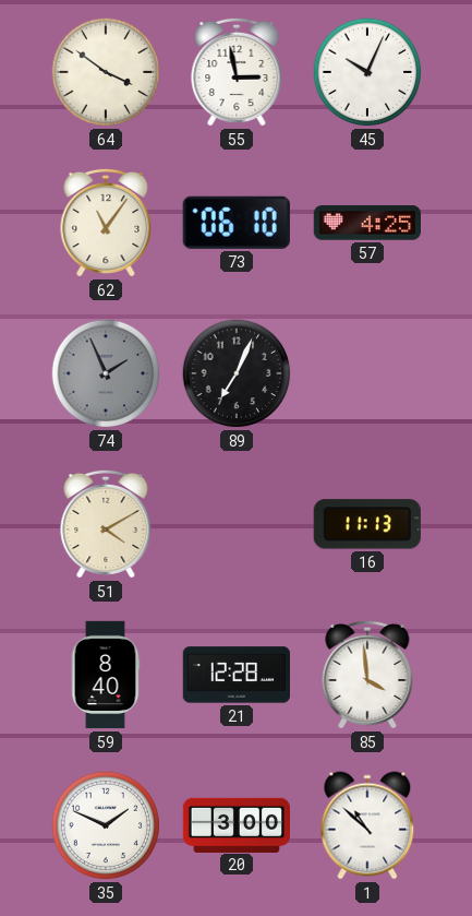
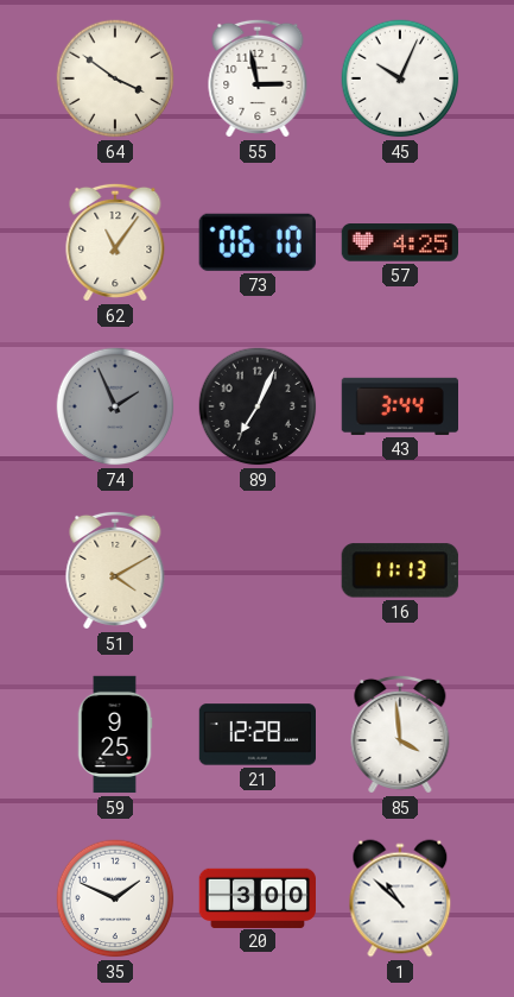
43: none -> 3:44
59: 8:40 -> 9:25
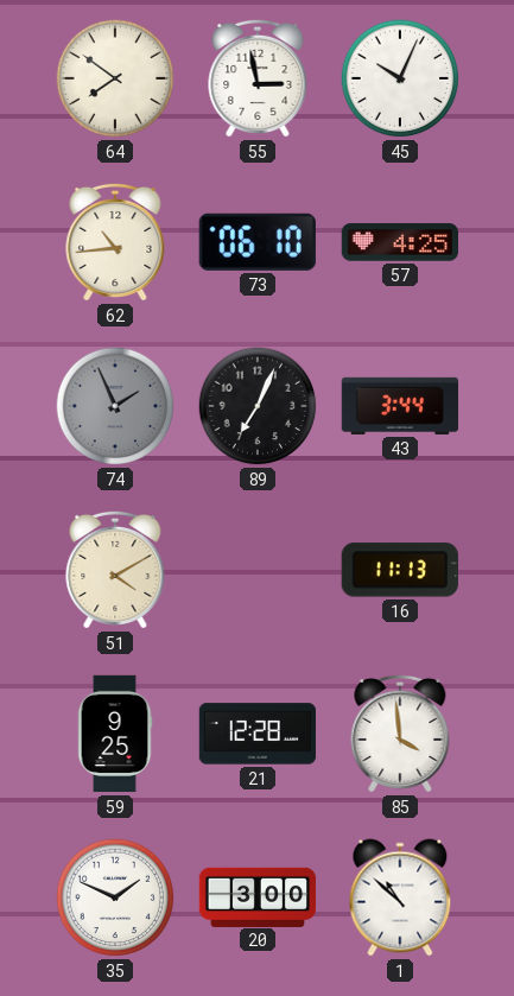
64: 3:51 -> 7:51
62: 11:06 -> 10:44
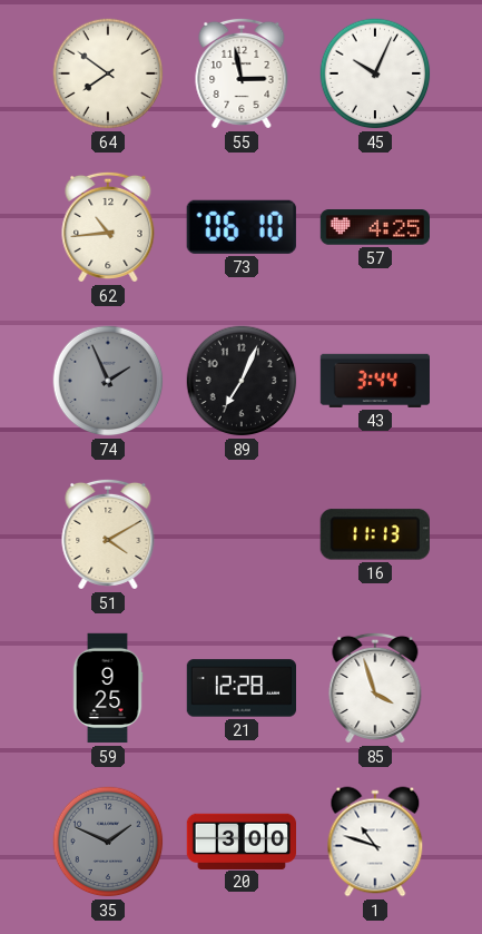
85: 3:59 -> 3:57
35 dial: white -> grey
1: 10:52 -> 10:48
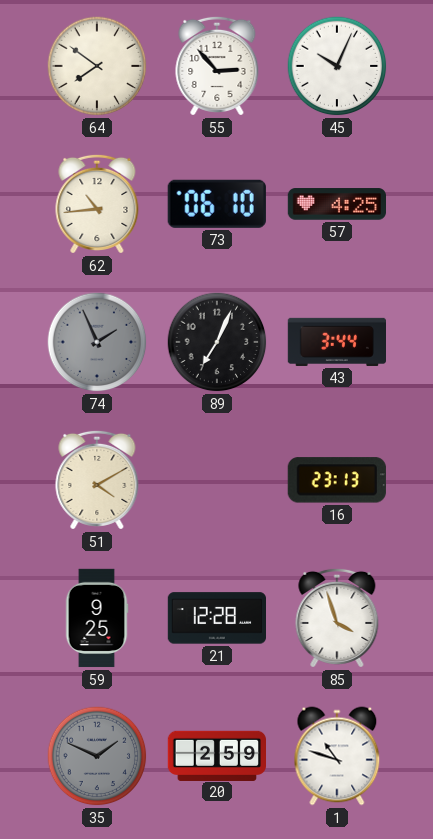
55: 2:58 -> 2:53
16: 11:13 -> 23:13
20: 3:00 -> 2:59
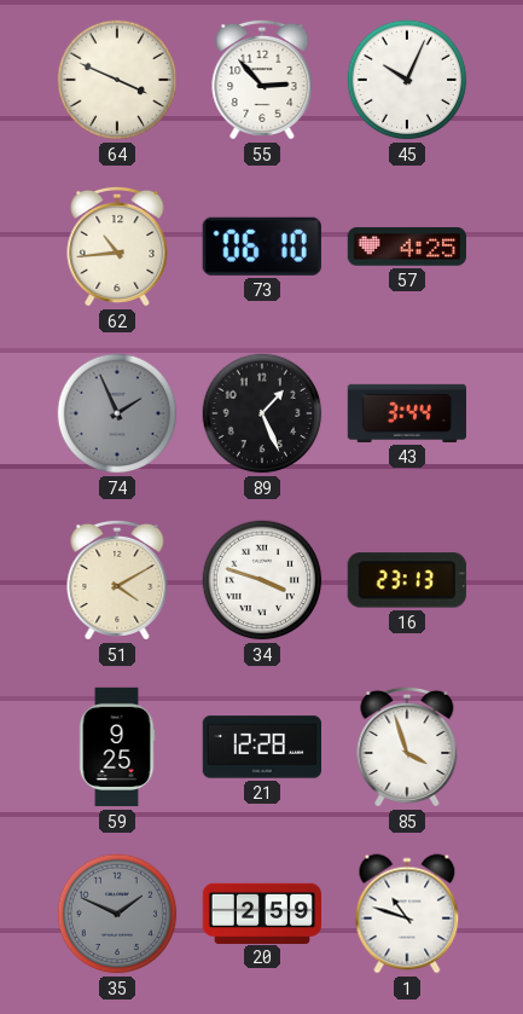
64: 7:51 -> 3:49
89: 7:04 -> 1:26
34: none -> 3:48
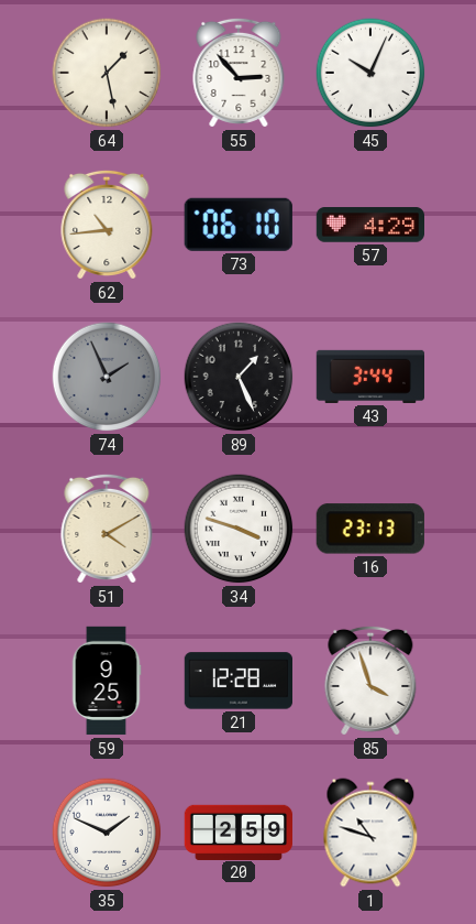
64: 3:49 -> 1:28
57: 4:25 -> 4:29
35 dial: grey -> white
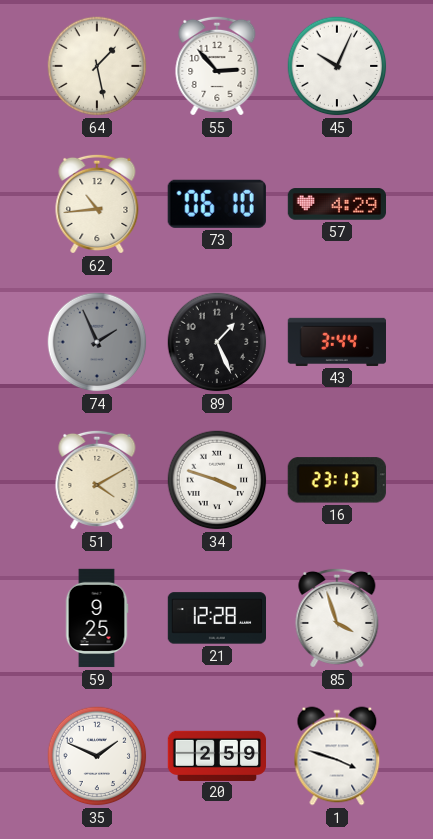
1: 10:48 -> 3:48
